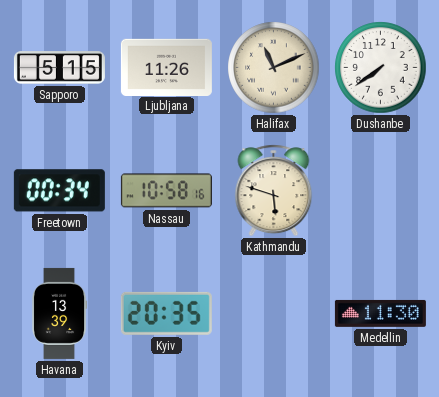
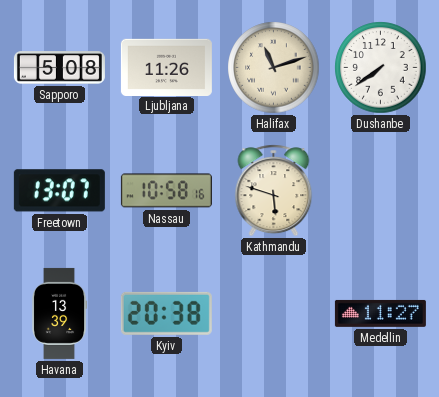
Sapporo: 5:15 -> 5:08
Halifax: 11:11 -> 11:12
Freetown: 00:34 -> 13:07
Kyiv: 20:35 -> 20:38
Medellin: 11:30 -> 11:27
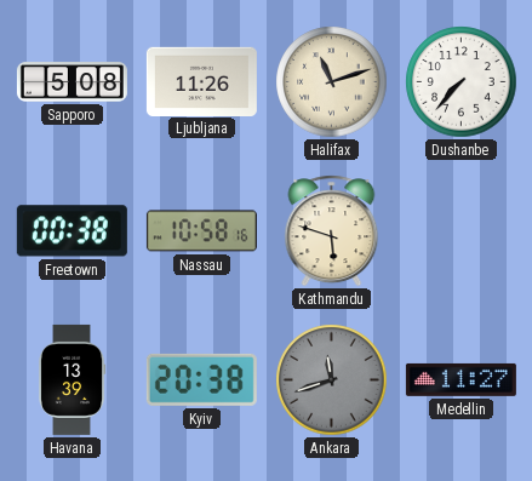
Dushanbe: 7:39 -> 7:37
Freetown: 13:07 -> 00:38
Ankara: none -> 11:42
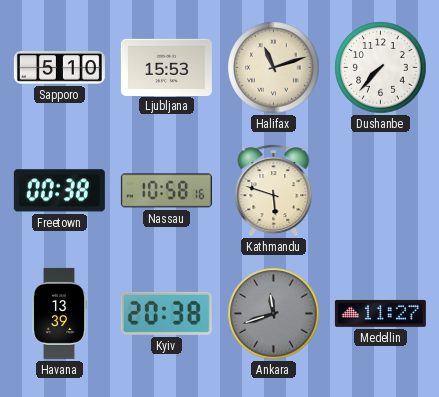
Sapporo: 5:08 -> 5:10
Ljubljana: 11:26 -> 15:53
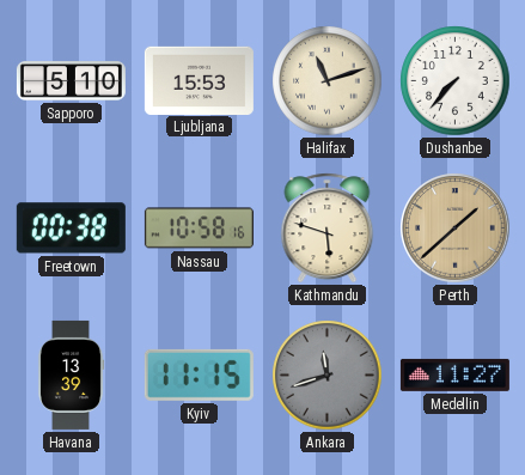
Perth: none -> 1:38
Kyiv: 20:38 -> 11:15
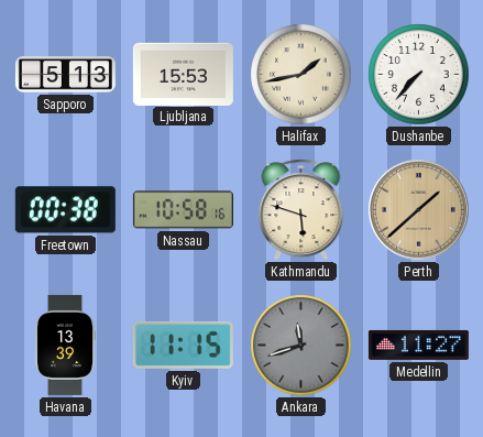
Sapporo: 5:10 -> 5:13
Halifax: 11:12 -> 1:43
